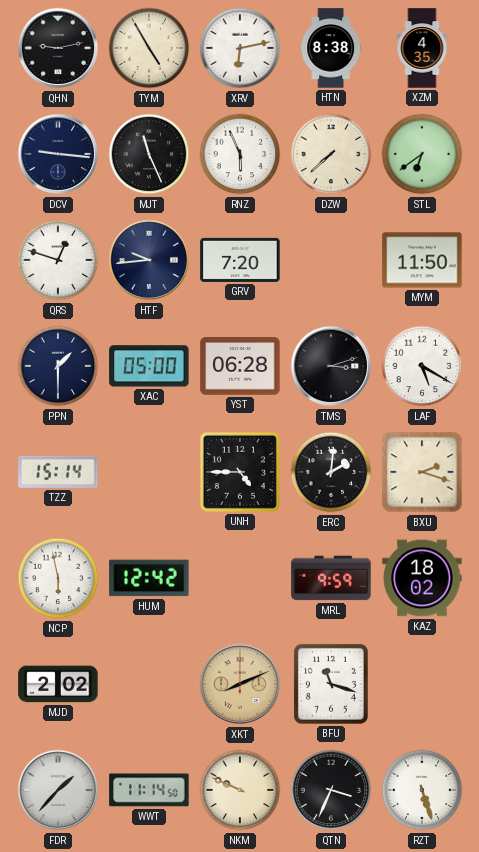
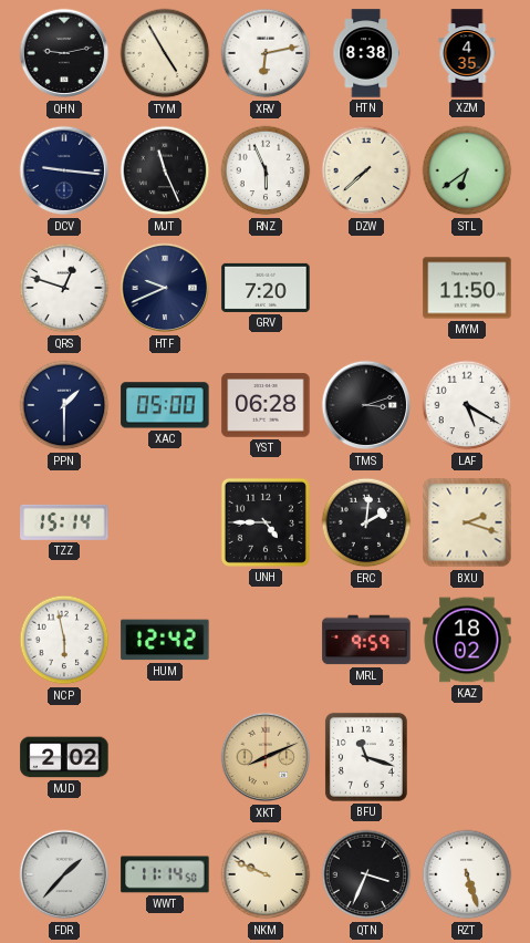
HTF: 9:44 -> 9:41
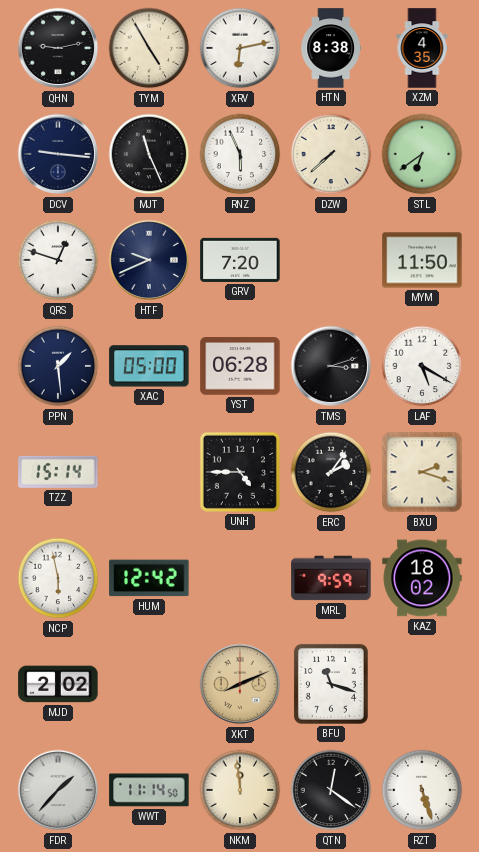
PPN: 1:30 -> 1:29
ERC: 2:01 -> 2:06
NKM: 9:49 -> 11:59
QTN: 3:34 -> 12:21
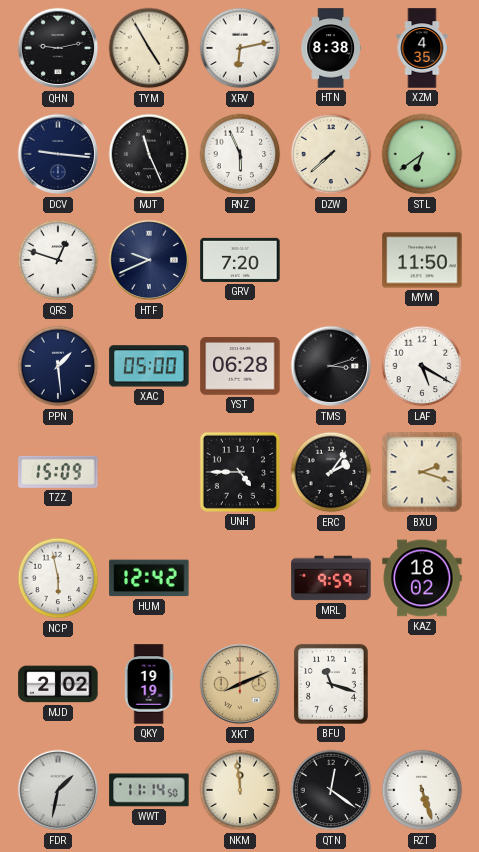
TZZ: 15:14 -> 15:09
QKY: none -> 19:19
FDR: 1:37 -> 1:32
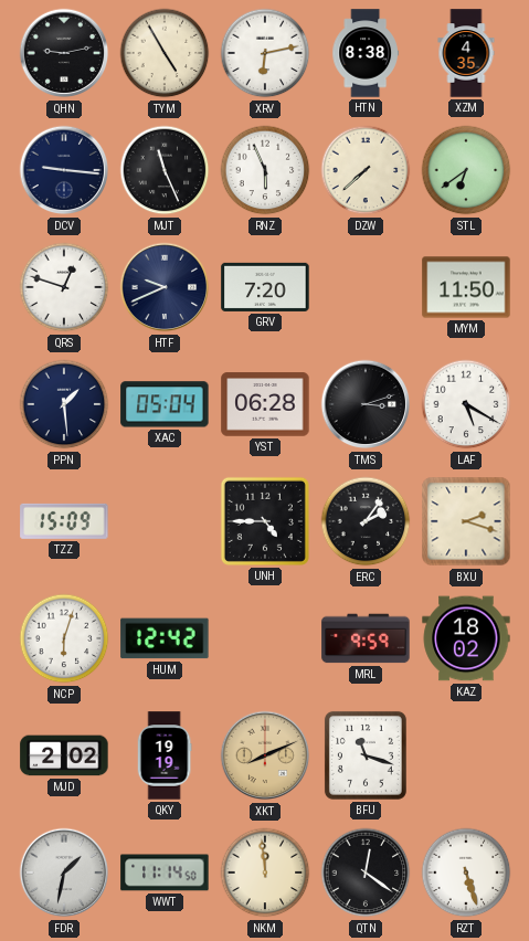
XAC: 05:00 -> 05:04
NCP: 5:58 -> 6:03
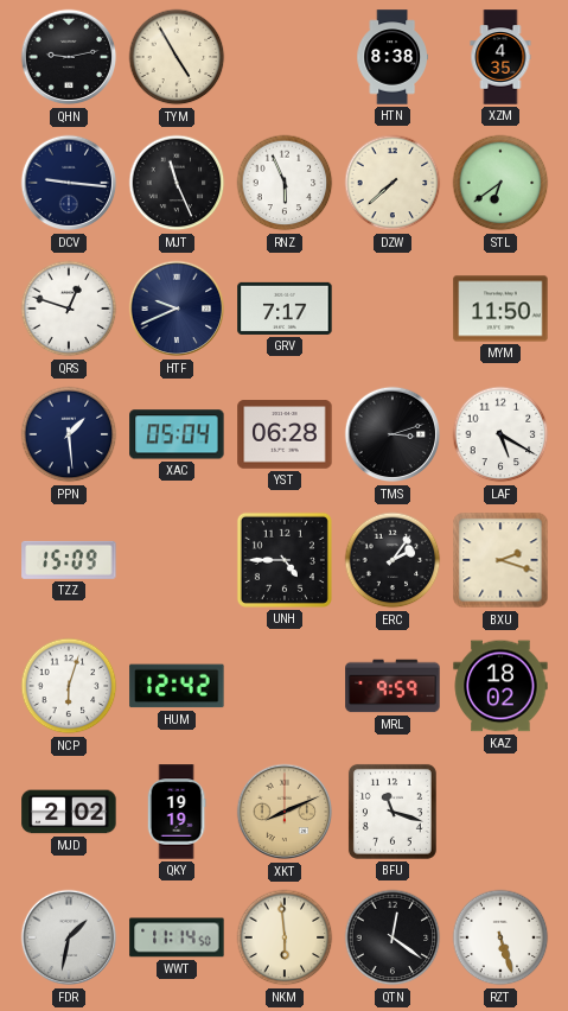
XRV: 6:13 -> none
GRV: 7:20 -> 7:17
NKM: 11:59 -> 5:59
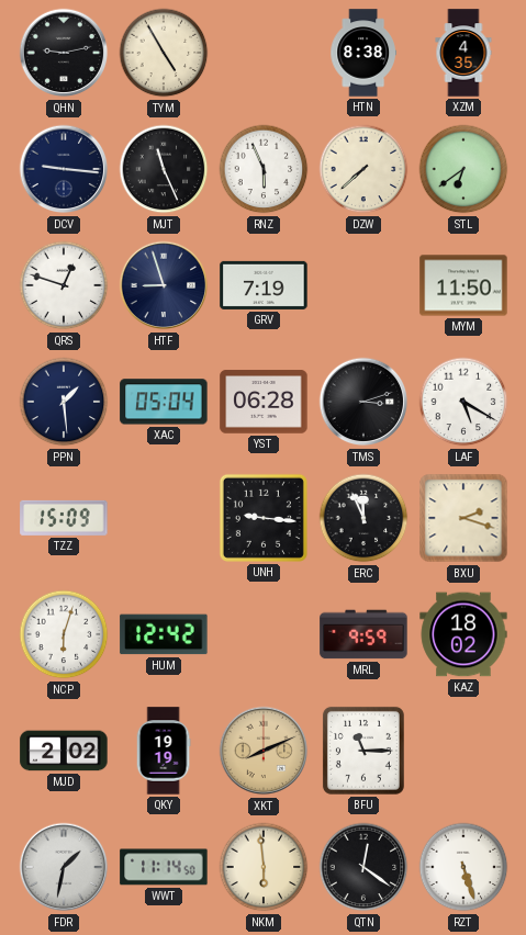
HTF: 9:41 -> 8:57
GRV: 7:17 -> 7:19
UNH: 4:45 -> 9:16
ERC: 2:06 -> 11:56
BFU: 11:18 -> 11:15
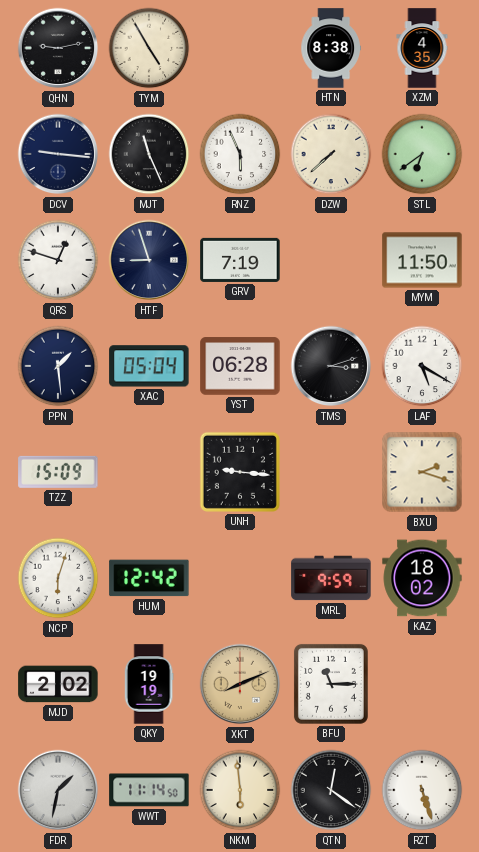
ERC: 11:56 -> none
